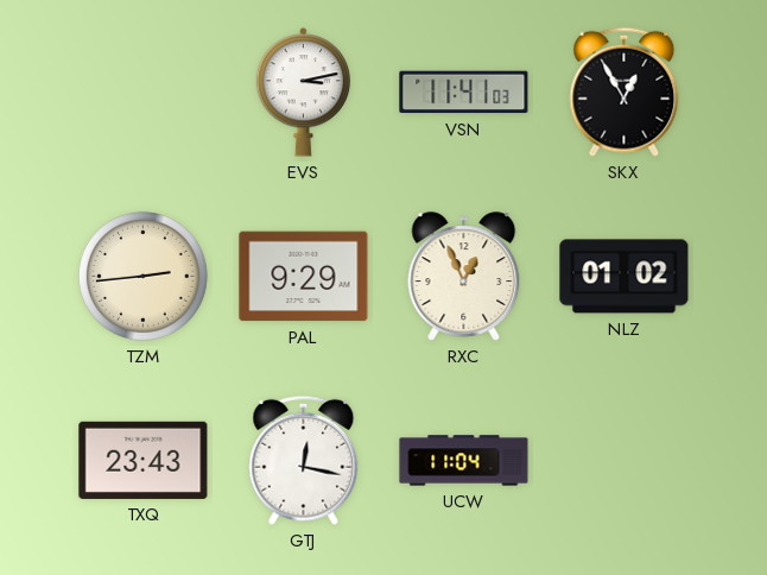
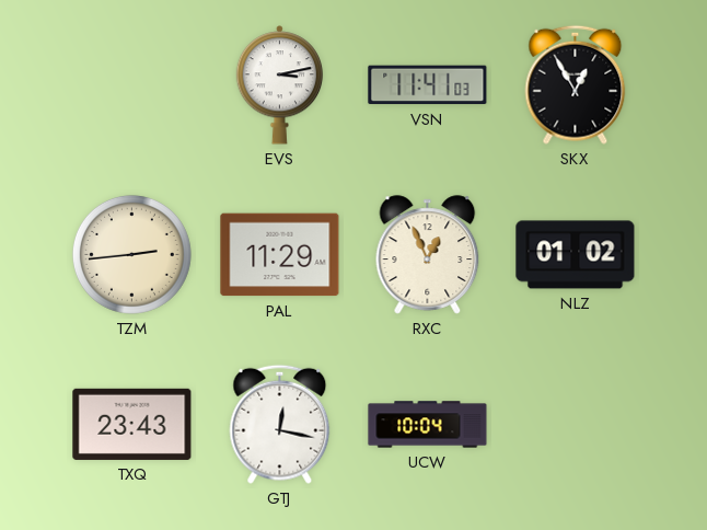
PAL: 9:29 -> 11:29
UCW: 11:04 -> 10:04
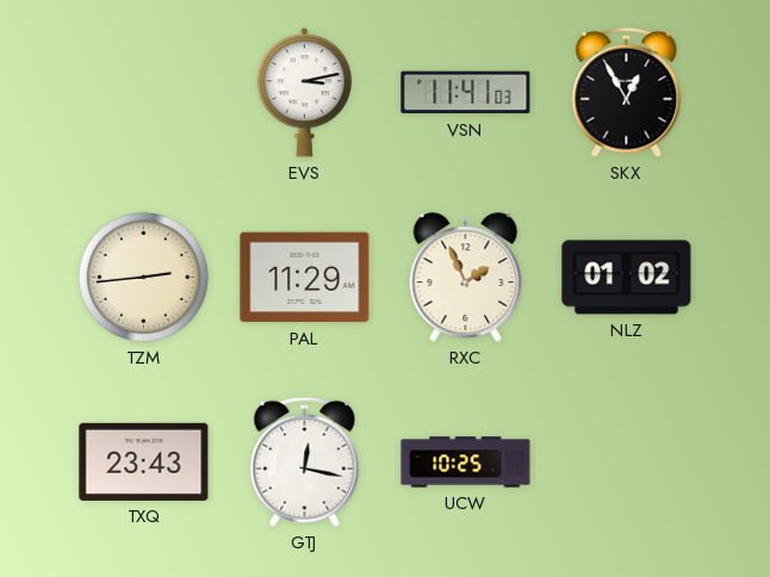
RXC: 12:56 -> 1:56
UCW: 10:04 -> 10:25
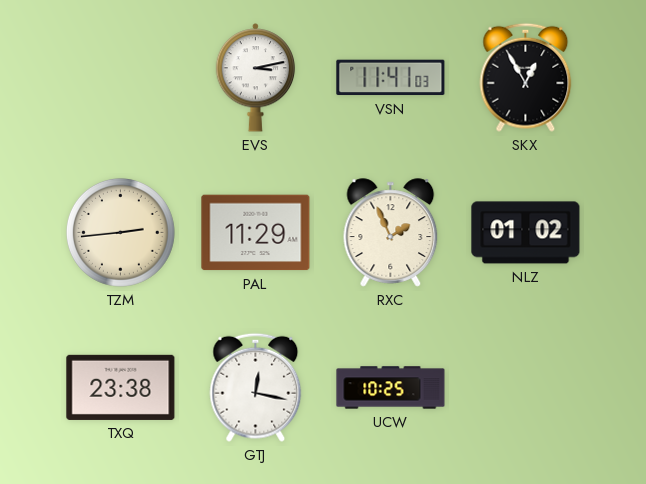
TXQ: 23:43 -> 23:38
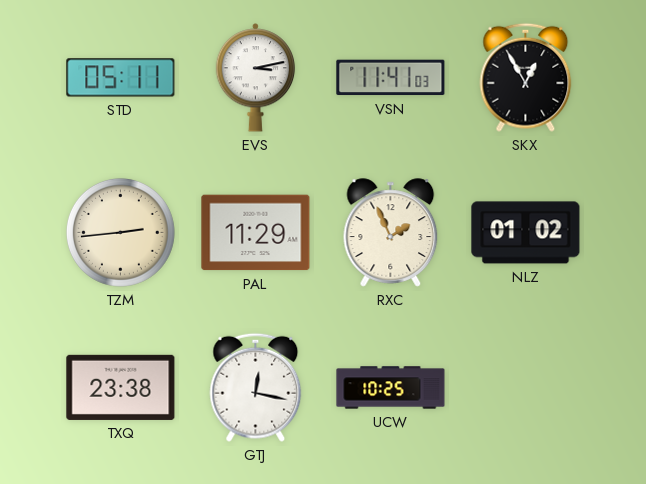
STD: none -> 05:11
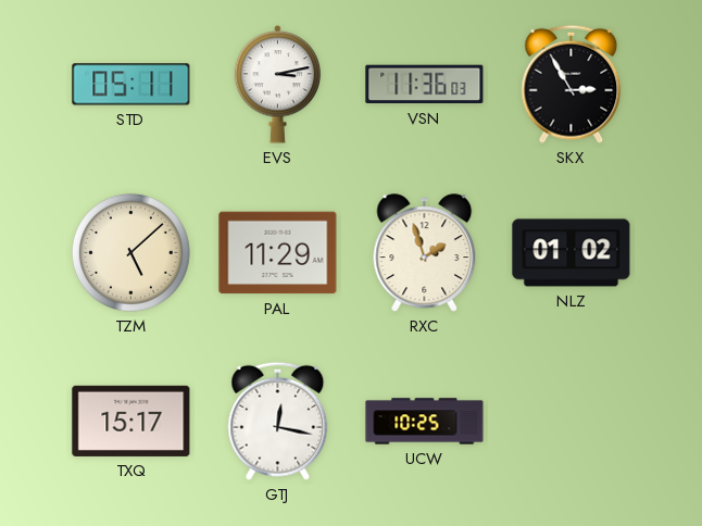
VSN: 11:41 -> 11:36
SKX: 12:55 -> 2:55
TZM: 2:44 -> 5:08
RXC: 1:56 -> 1:57
TXQ: 23:38 -> 15:17
